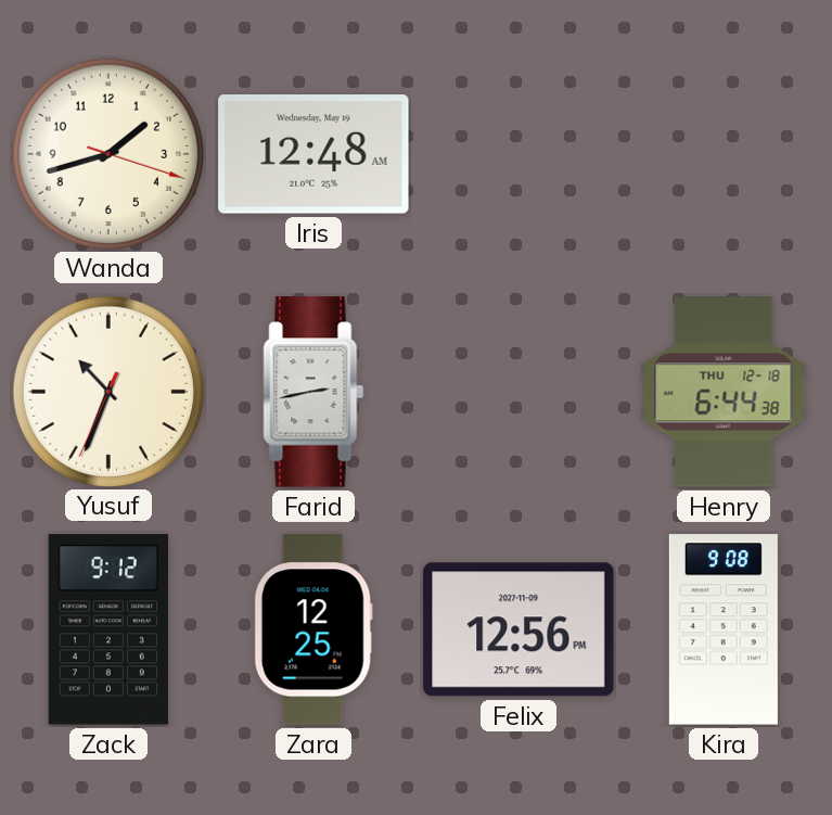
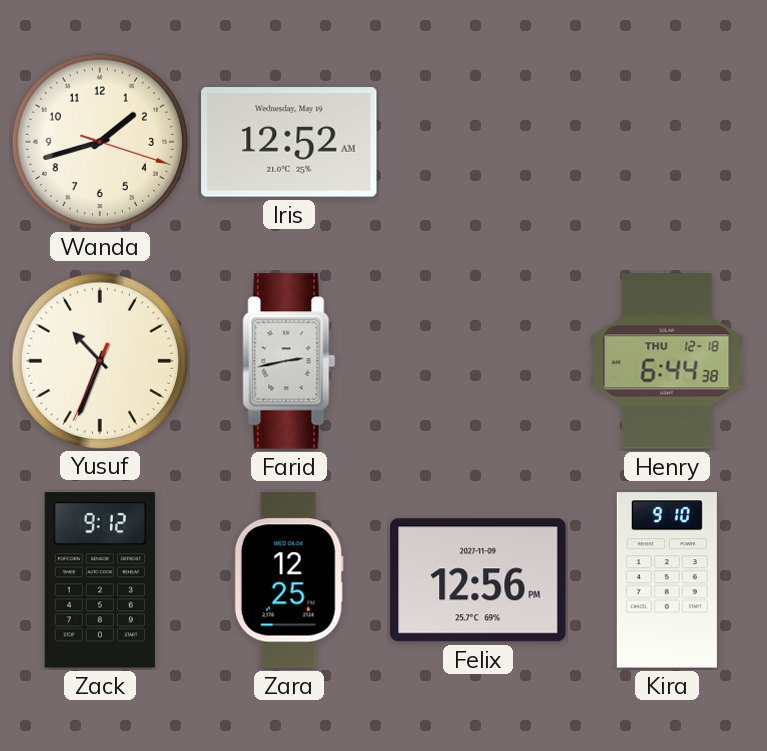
Iris: 12:48 -> 12:52
Kira: 9:08 -> 9:10
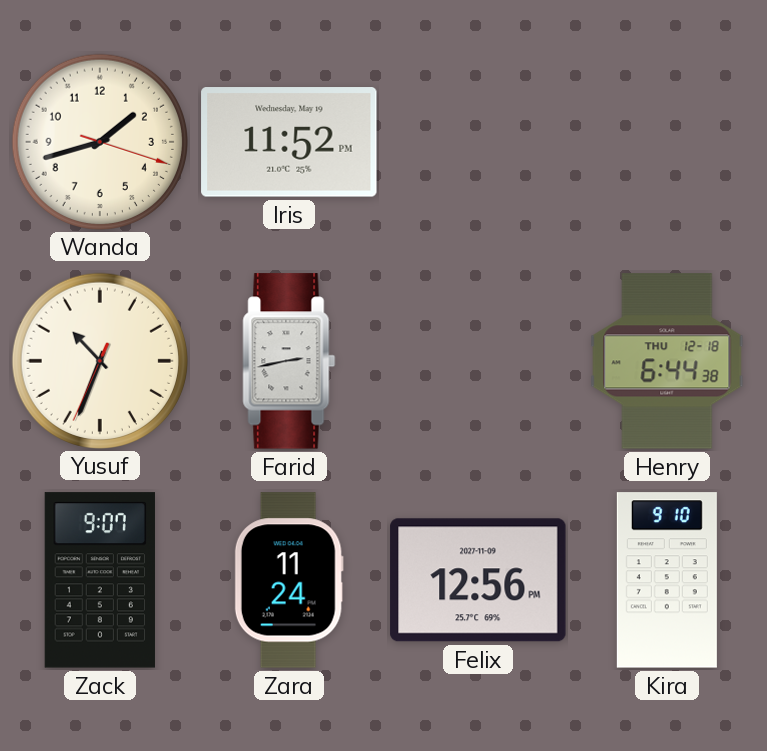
Iris: 12:52 -> 11:52
Zack: 9:12 -> 9:07
Zara: 12:25 -> 11:24
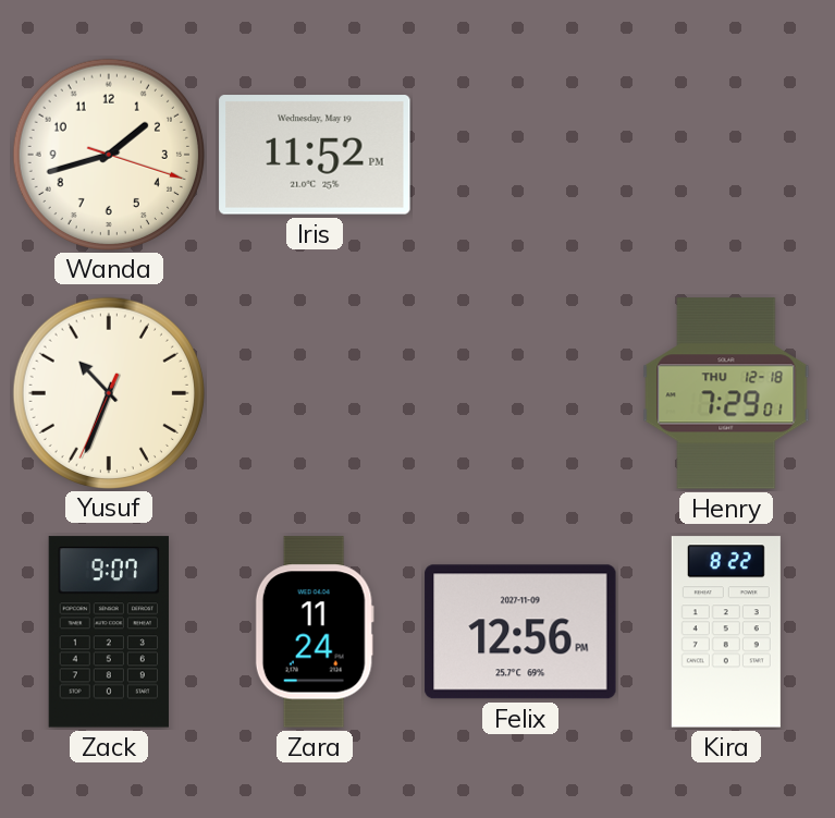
Farid: 2:43 -> none
Henry: 6:44 -> 7:29
Kira: 9:10 -> 8:22
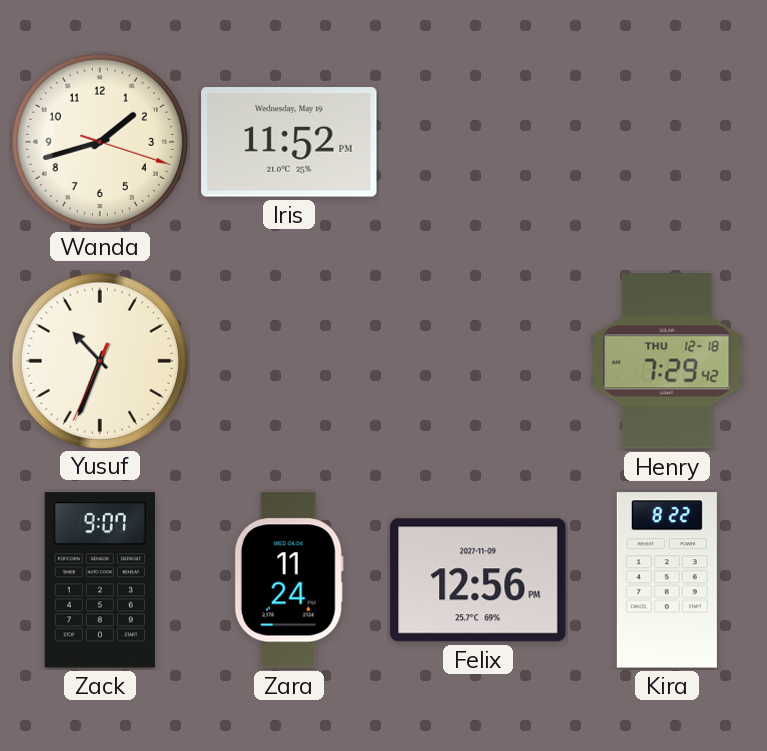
Henry: 7:29:01 -> 7:29:42
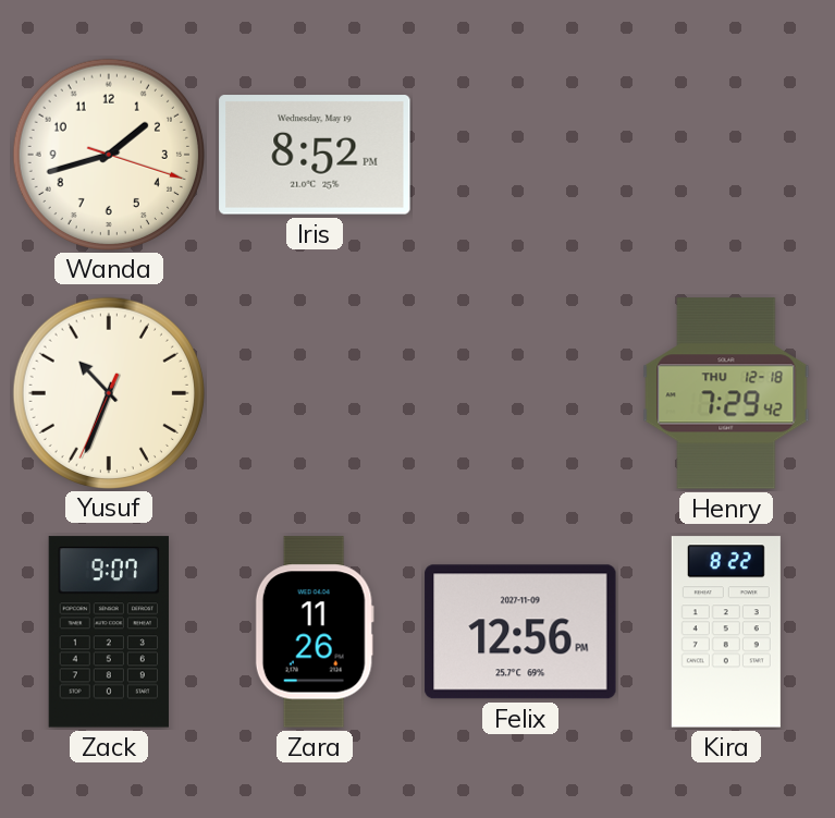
Iris: 11:52 -> 8:52
Zara: 11:24 -> 11:26
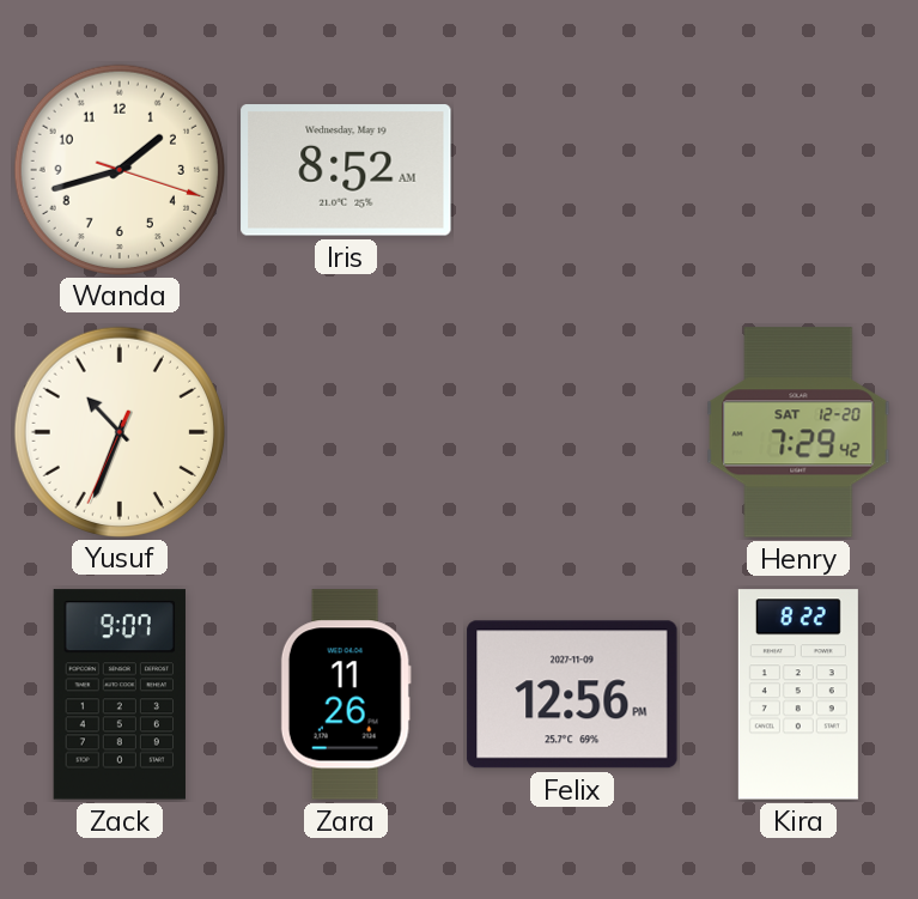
Iris: 8:52 PM -> 8:52 AM
Henry date: THU 12-18 -> SAT 12-20
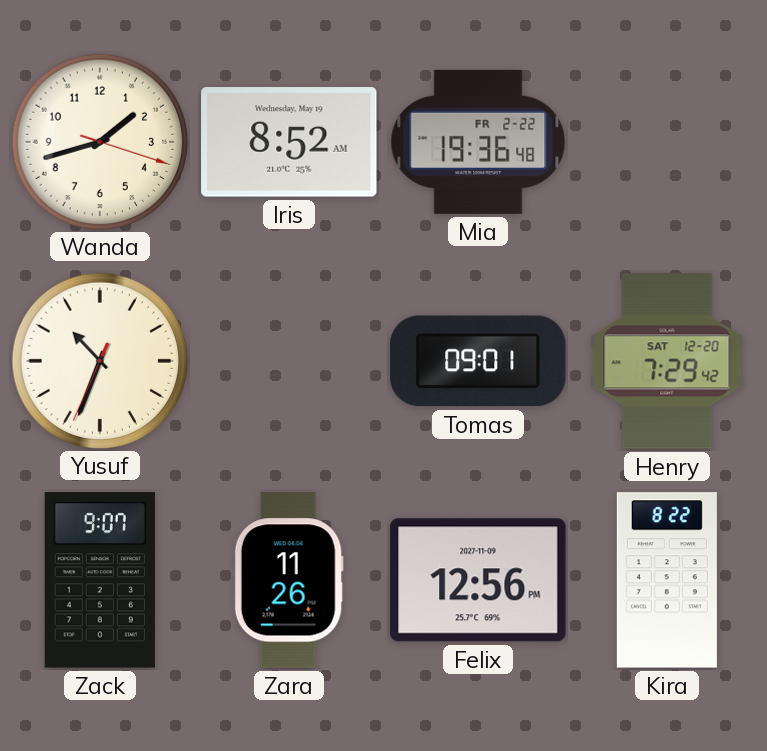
Mia: none -> 19:36
Tomas: none -> 09:01
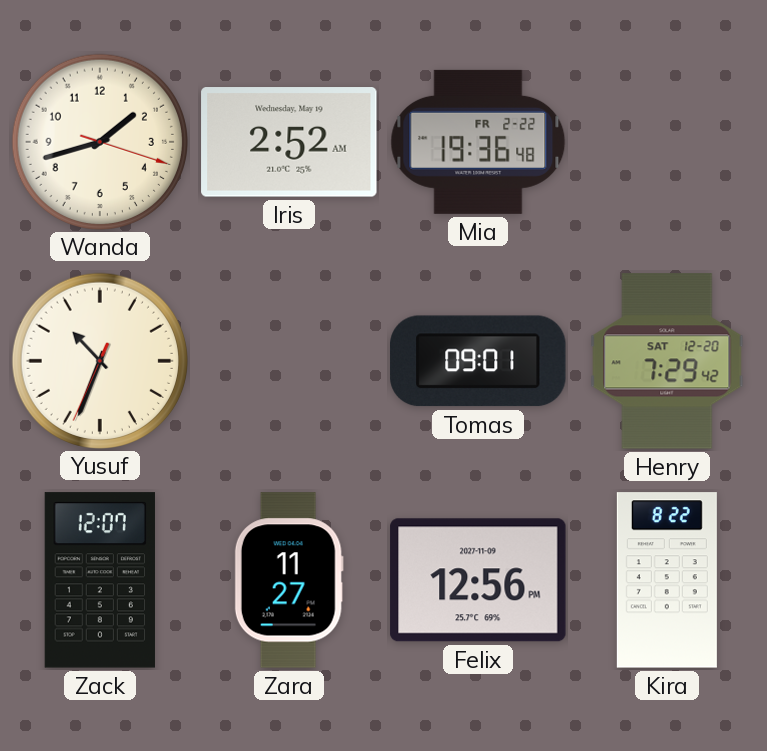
Iris: 8:52 -> 2:52
Zack: 9:07 -> 12:07
Zara: 11:26 -> 11:27
